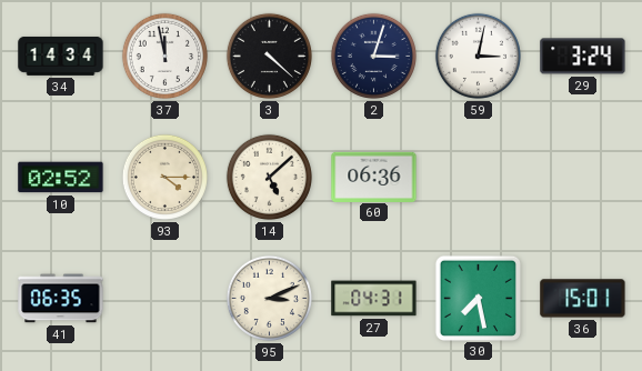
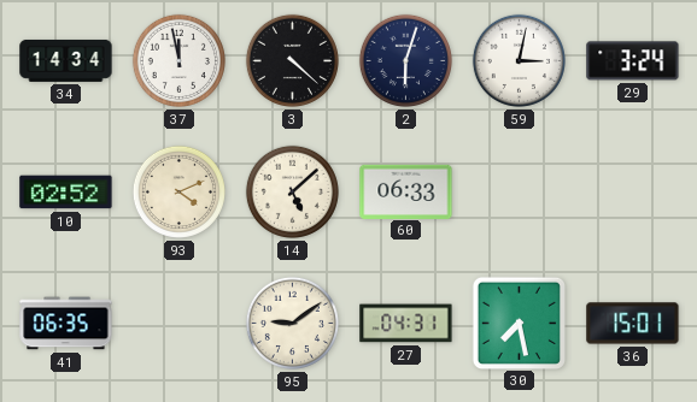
2: 3:03 -> 6:03
93: 4:15 -> 4:11
60: 06:36 -> 06:33
95: 3:11 -> 9:09
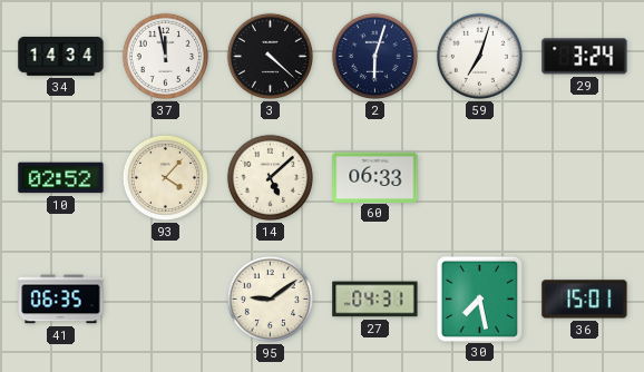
59: 3:02 -> 7:03
93: 4:11 -> 4:07
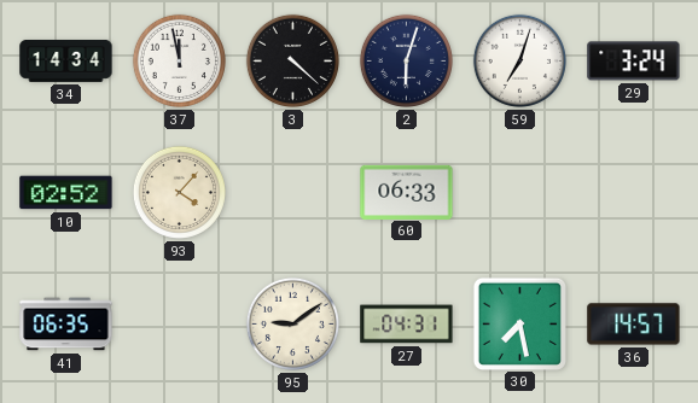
14: 5:08 -> none
36: 15:01 -> 14:57
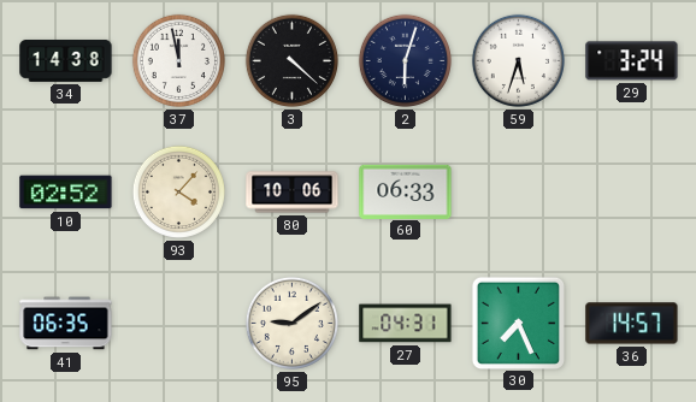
34: 14:34 -> 14:38
59: 7:03 -> 5:33
80: none -> 10:06
30: 7:28 -> 7:26
